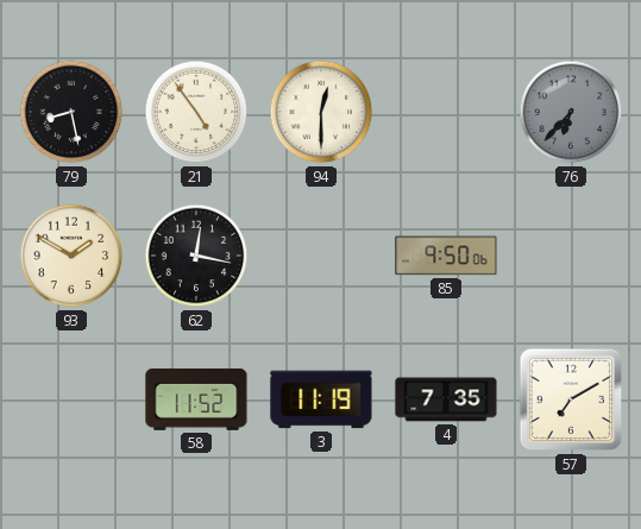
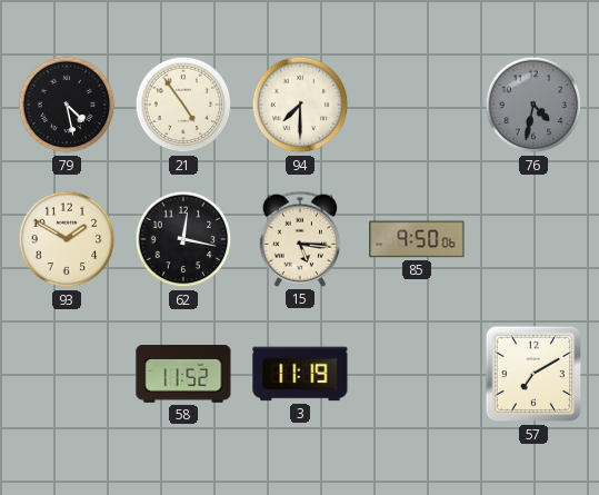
79: 8:28 -> 4:28
94: 12:30 -> 7:30
76: 6:37 -> 4:32
15: none -> 5:16
4: 7:35 -> none
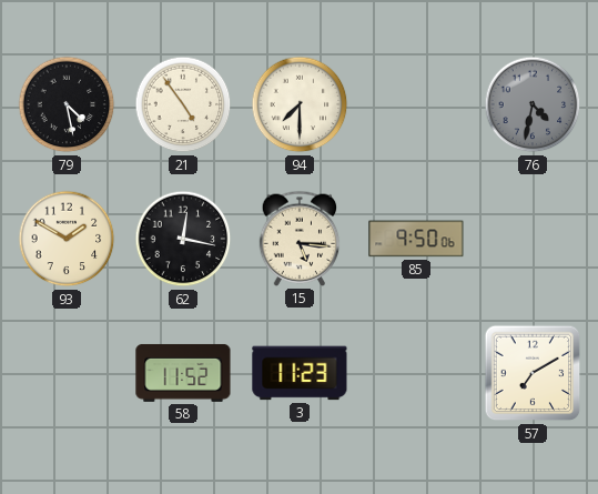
3: 11:19 -> 11:23
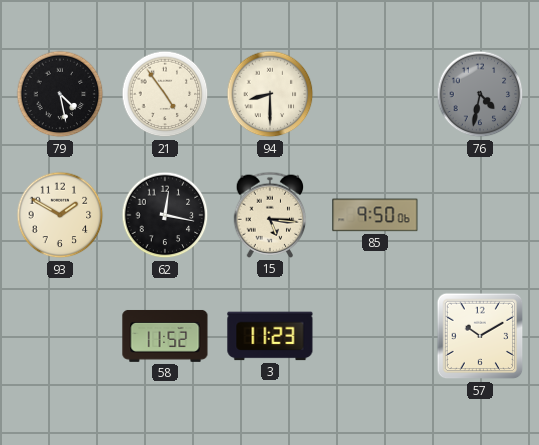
94: 7:30 -> 8:30
57: 7:10 -> 10:10
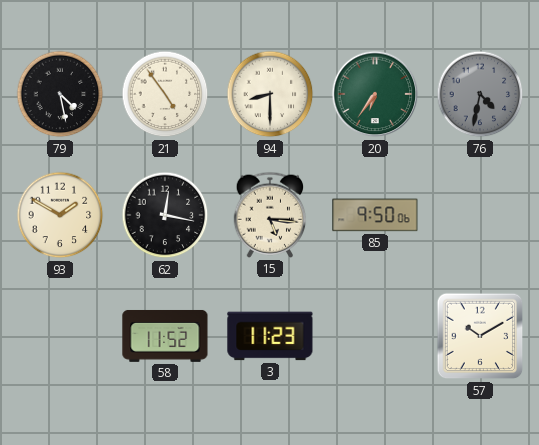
20: none -> 6:36
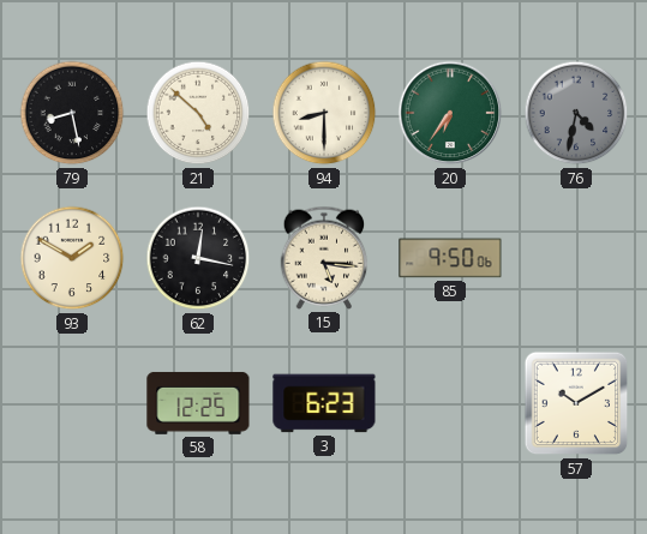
79: 4:28 -> 8:28
21: 4:54 -> 4:52
58: 11:52 -> 12:25
3: 11:23 -> 6:23
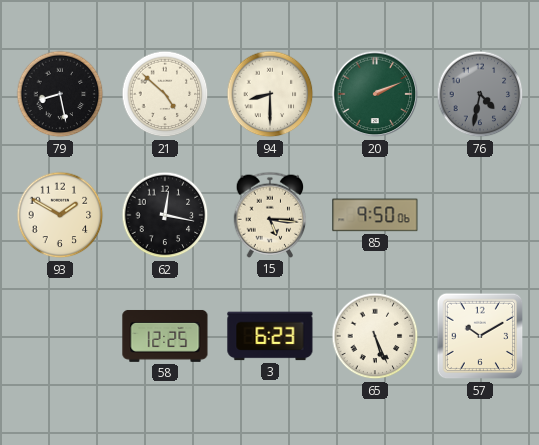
20: 6:36 -> 2:11
65: none -> 5:26
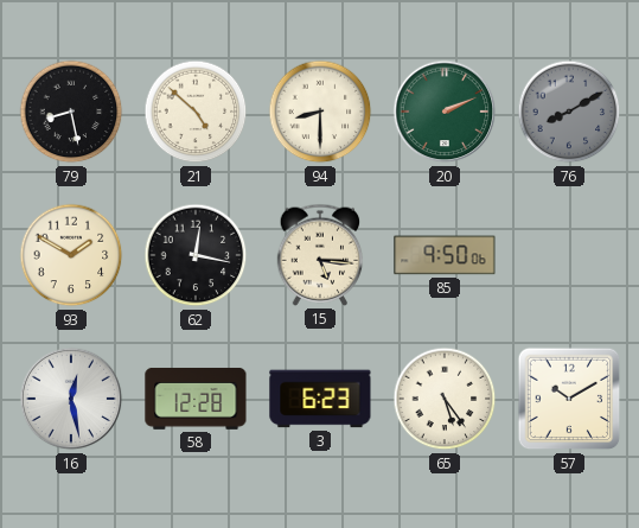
76: 4:32 -> 8:10
16: none -> 12:28
58: 12:25 -> 12:28
65: 5:26 -> 5:24
